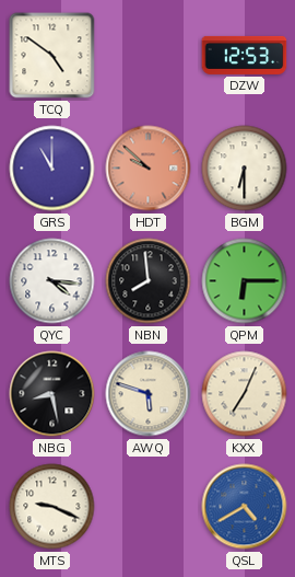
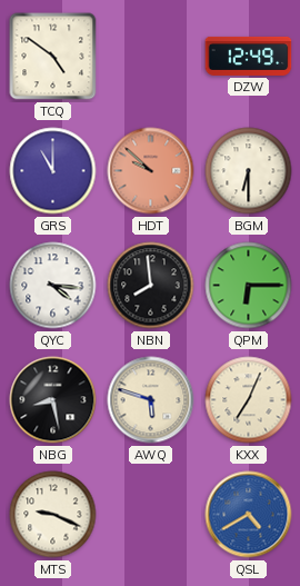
DZW: 12:53 -> 12:49
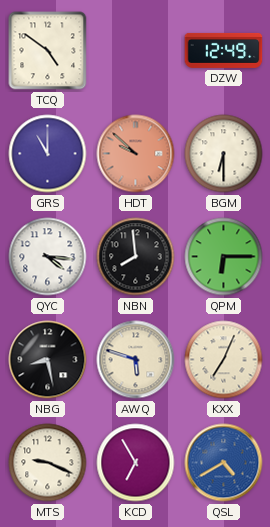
KCD: none -> 6:55
